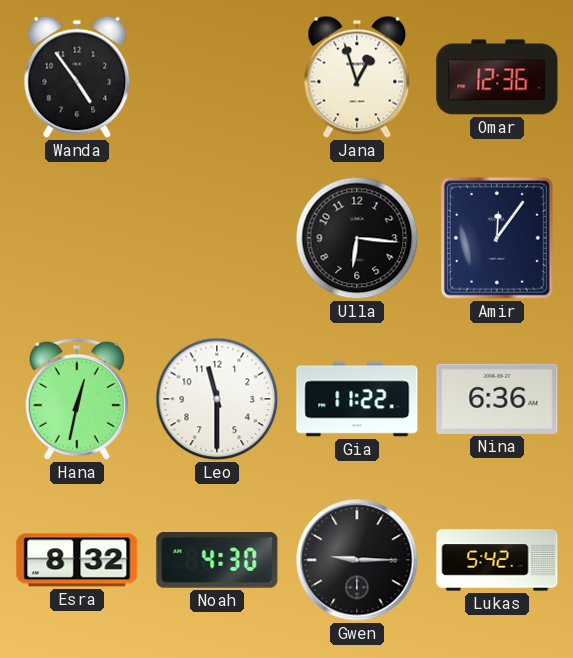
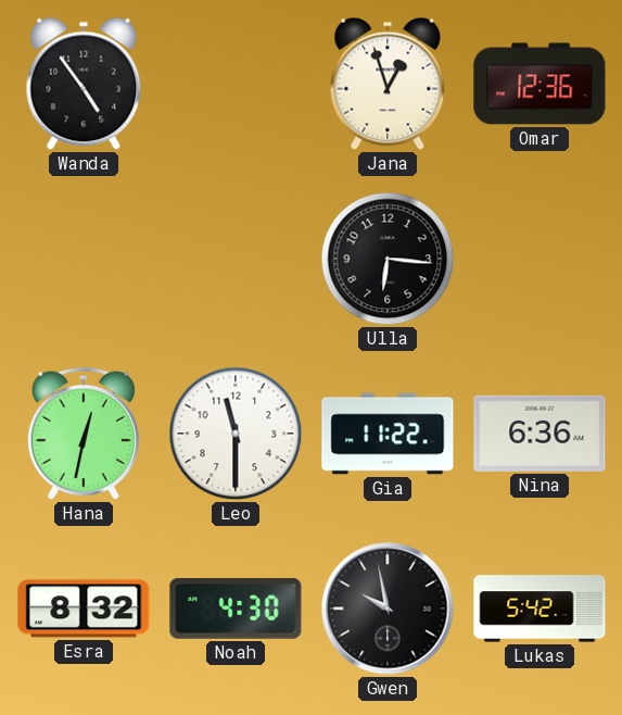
Amir: 12:06 -> none
Gwen: 9:15 -> 9:58
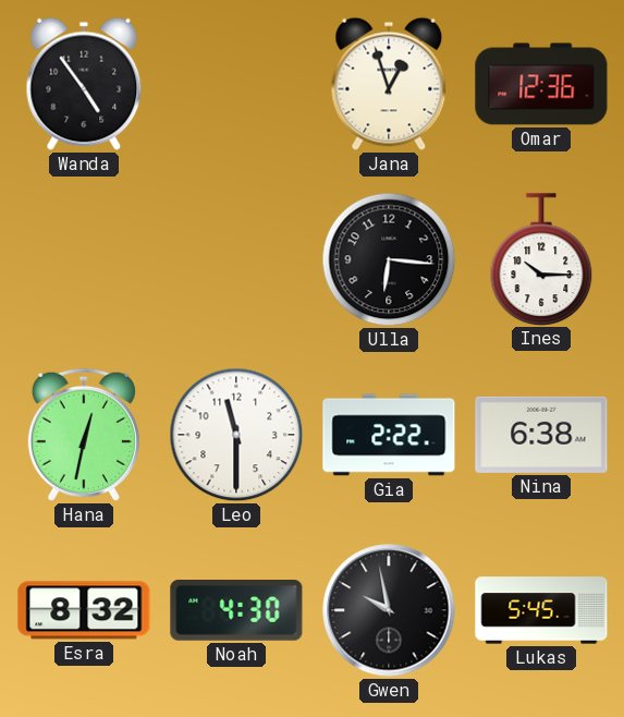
Ines: none -> 10:15
Gia: 11:22 -> 2:22
Nina: 6:36 -> 6:38
Lukas: 5:42 -> 5:45
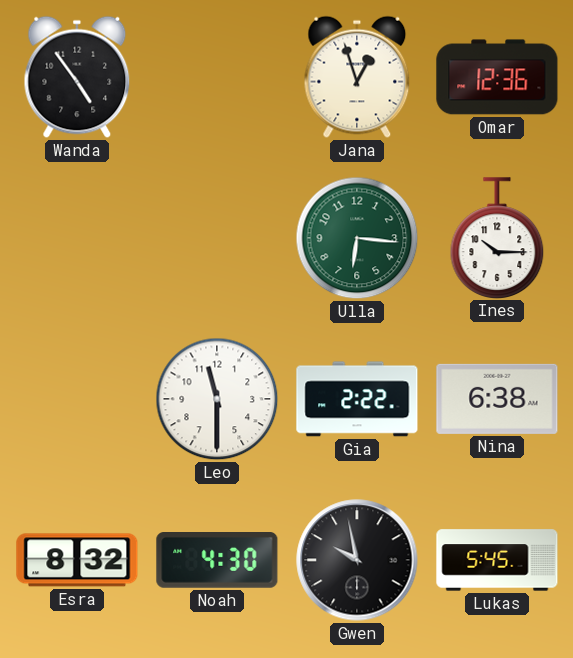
Ulla dial: black -> green
Hana: 12:32 -> none
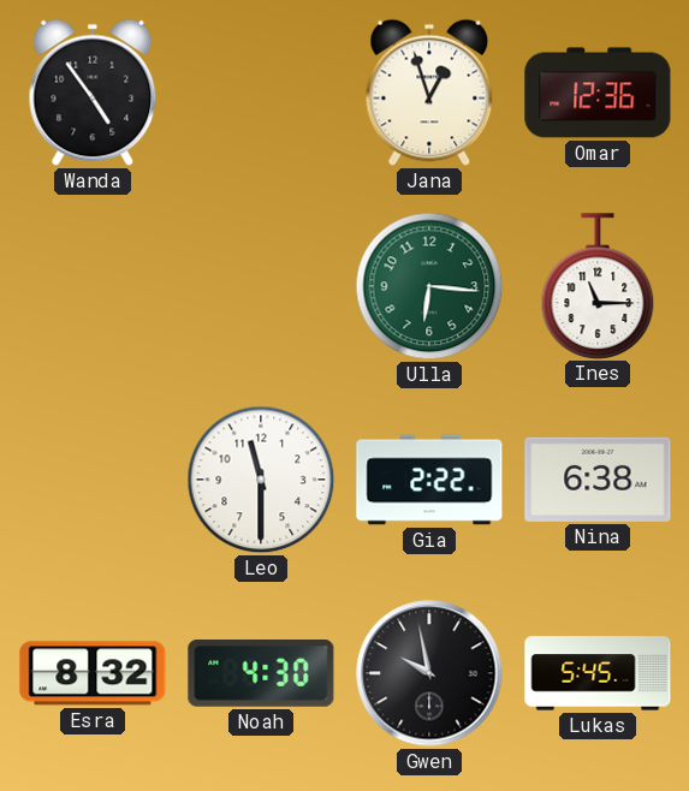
Ines: 10:15 -> 11:15
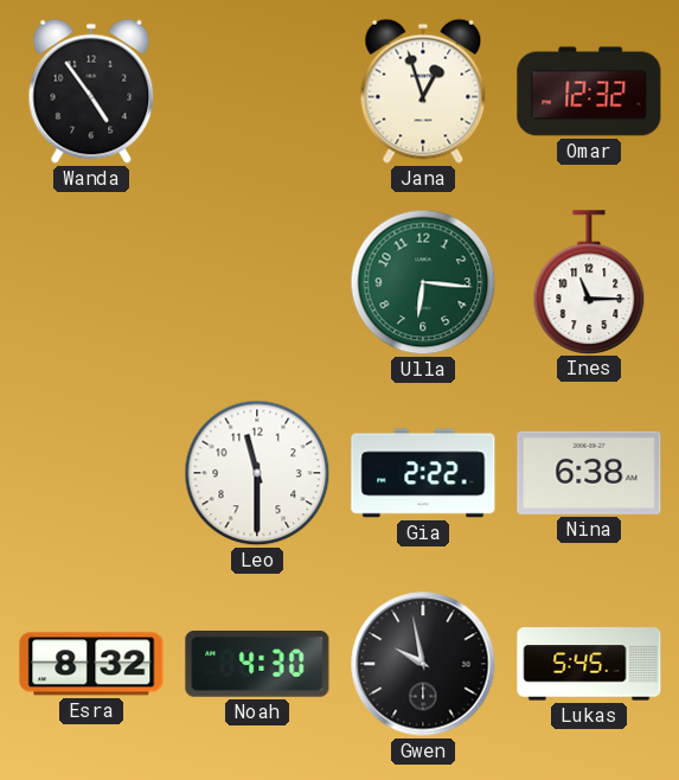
Omar: 12:36 -> 12:32
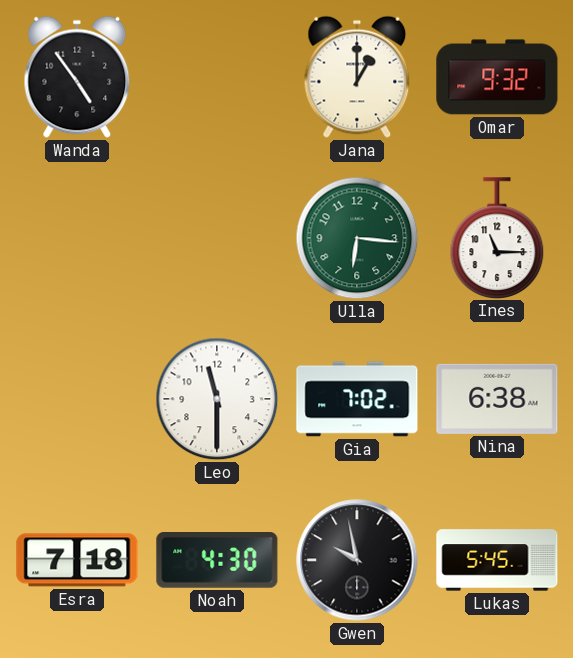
Jana: 12:57 -> 1:00
Omar: 12:32 -> 9:32
Gia: 2:22 -> 7:02
Esra: 8:32 -> 7:18
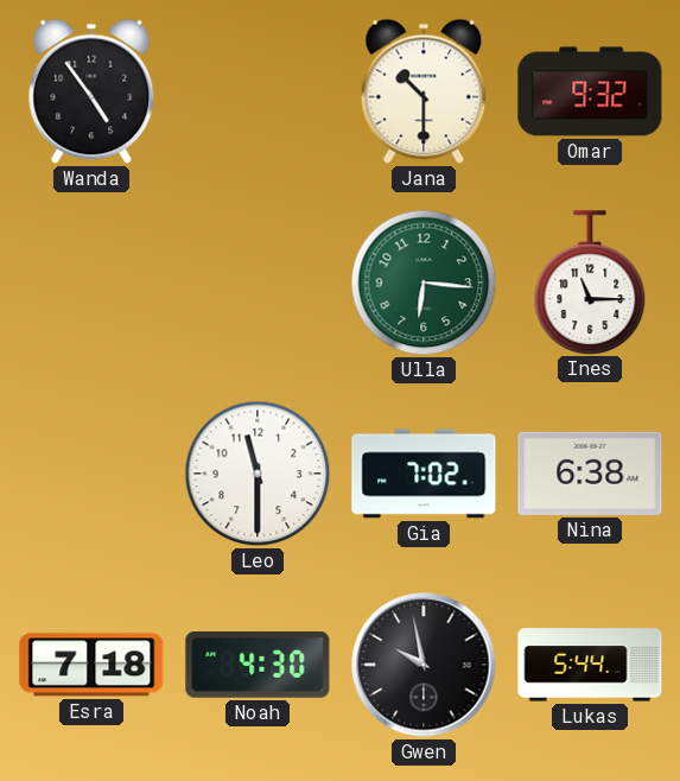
Jana: 1:00 -> 10:30
Lukas: 5:45 -> 5:44
